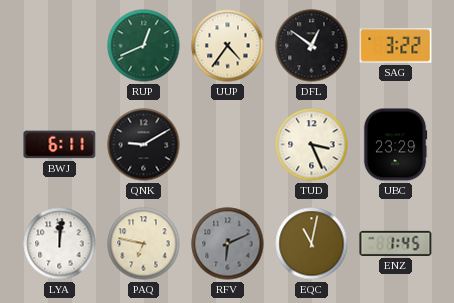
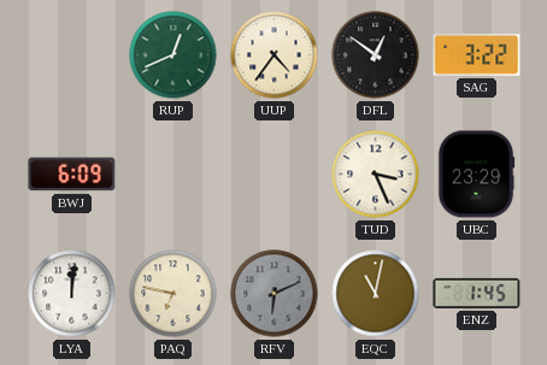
BWJ: 6:11 -> 6:09
QNK: 9:10 -> none
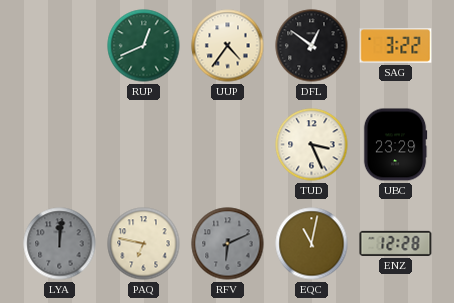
BWJ: 6:09 -> none
LYA dial: white -> grey
ENZ: 1:45 -> 12:28
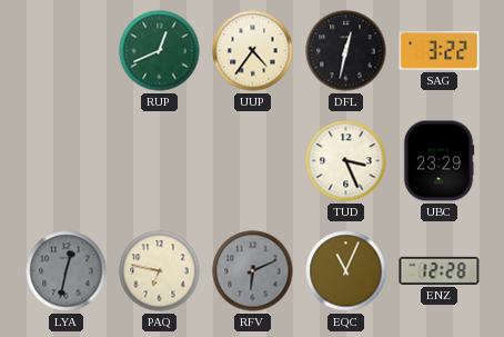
DFL: 12:51 -> 12:32
LYA: 12:01 -> 12:32
EQC: 11:02 -> 11:04
